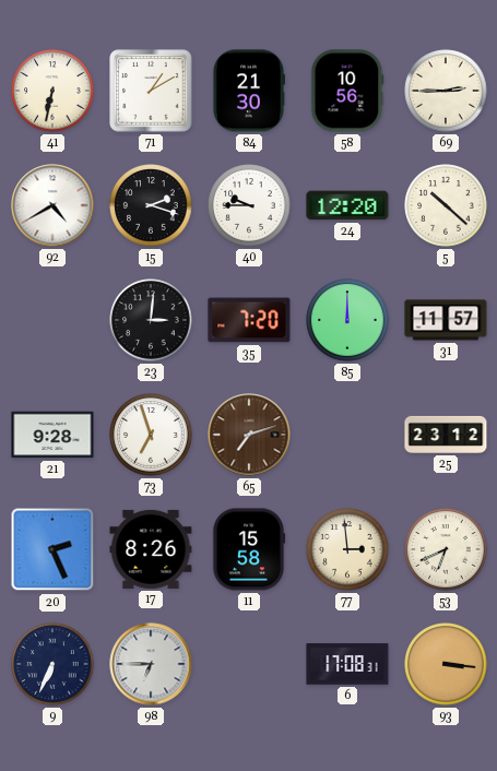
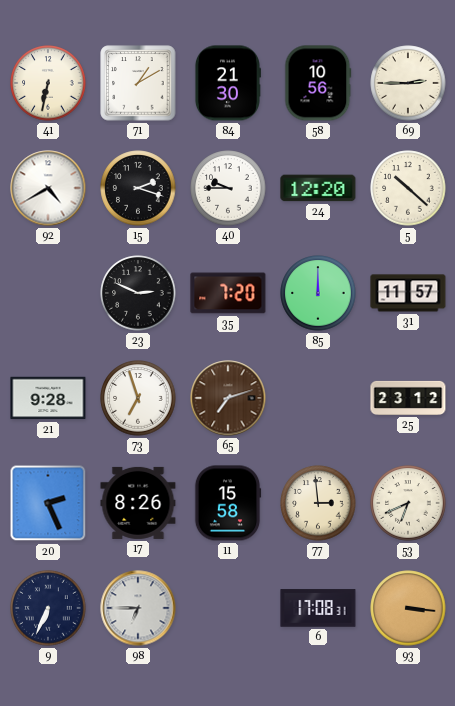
23: 3:01 -> 2:49
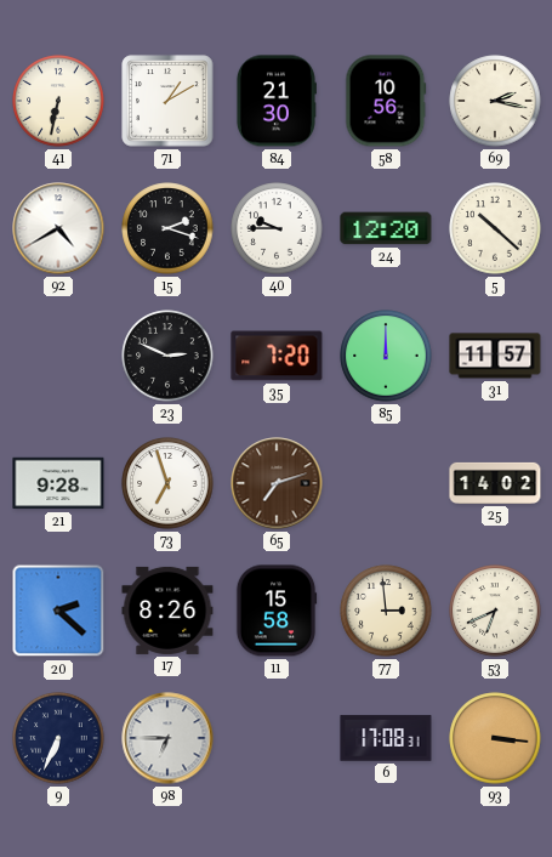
69: 2:45 -> 2:17
25: 23:12 -> 14:02
20: 2:26 -> 2:22
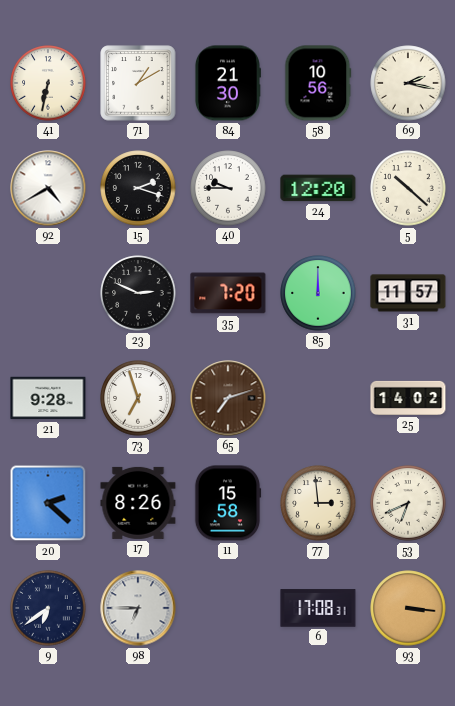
9: 6:34 -> 6:39
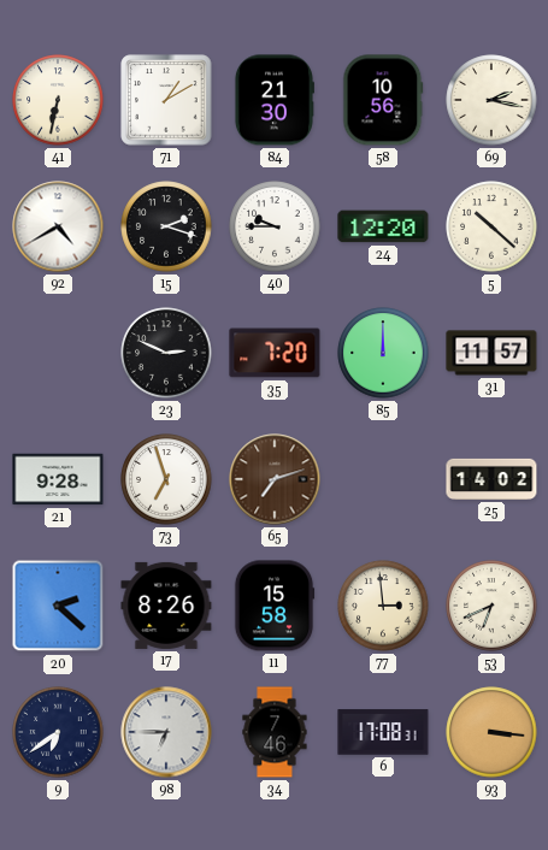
34: none -> 7:46
